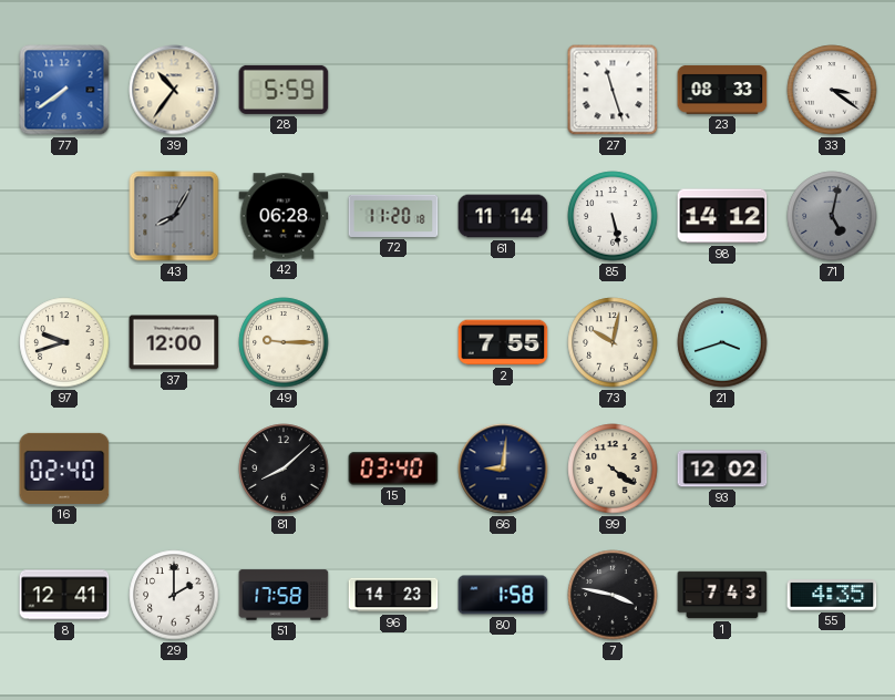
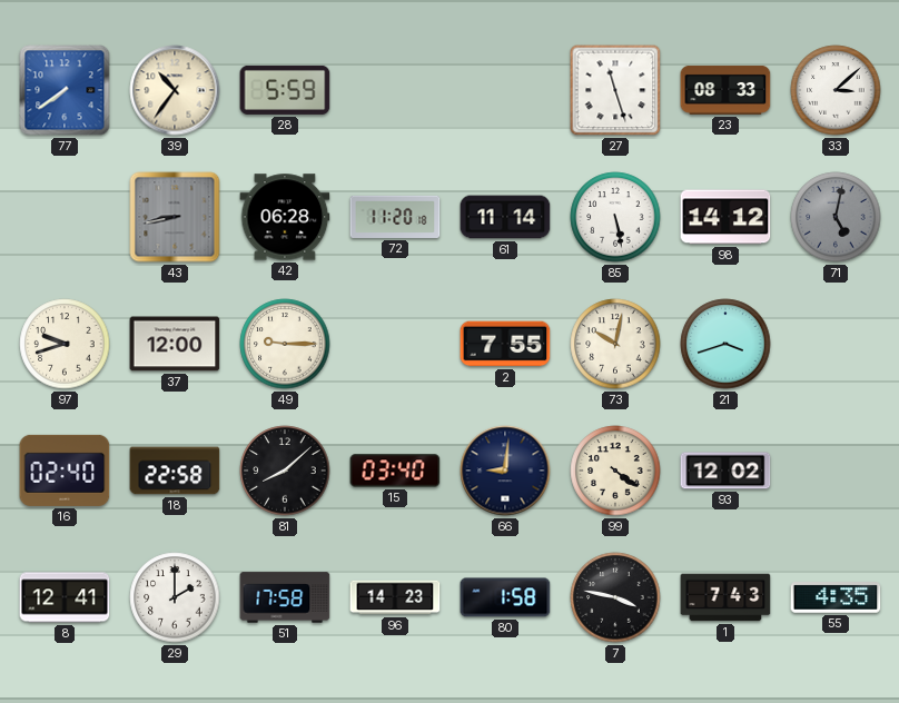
33: 3:21 -> 3:08
43: 8:05 -> 8:43
18: none -> 22:58
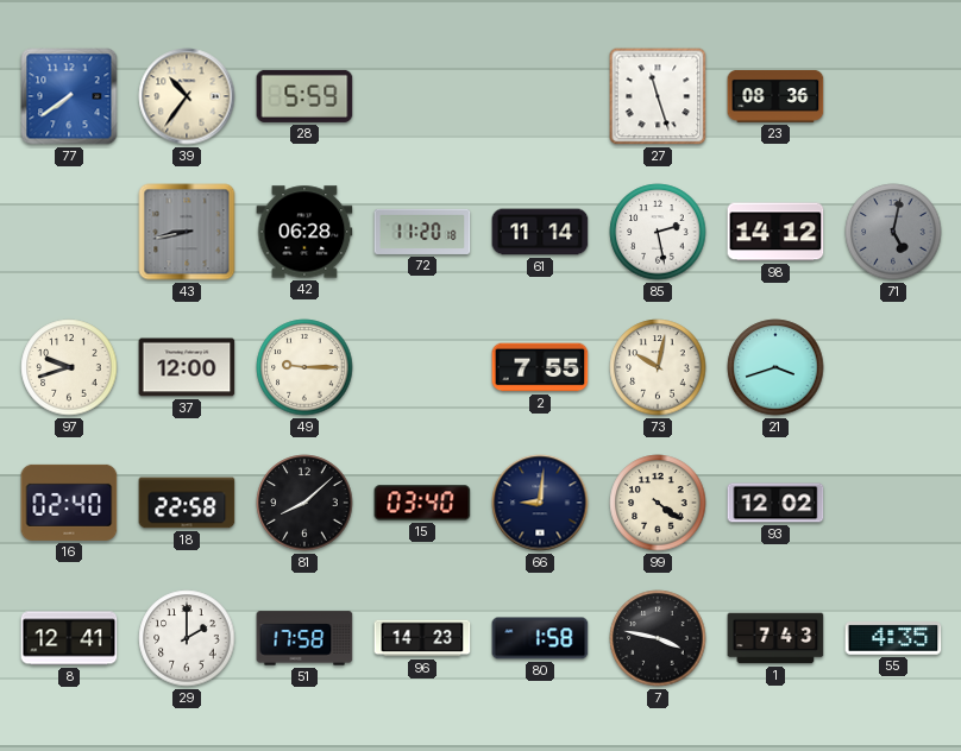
23: 08:33 -> 08:36
33: 3:08 -> none
85: 5:28 -> 2:28
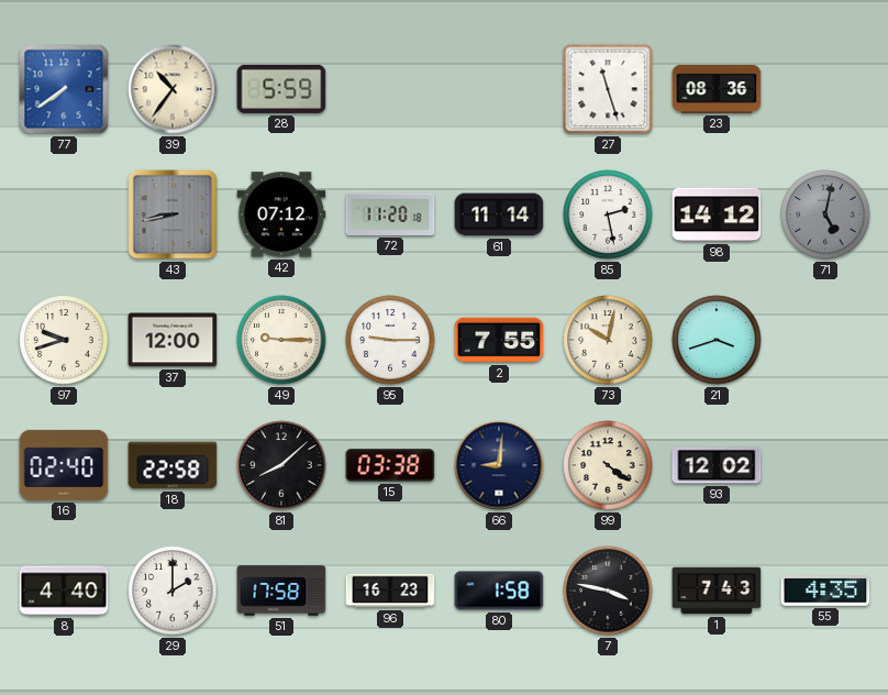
42: 06:28 -> 07:12
95: none -> 9:15
15: 03:40 -> 03:38
8: 12:41 -> 4:40
96: 14:23 -> 16:23
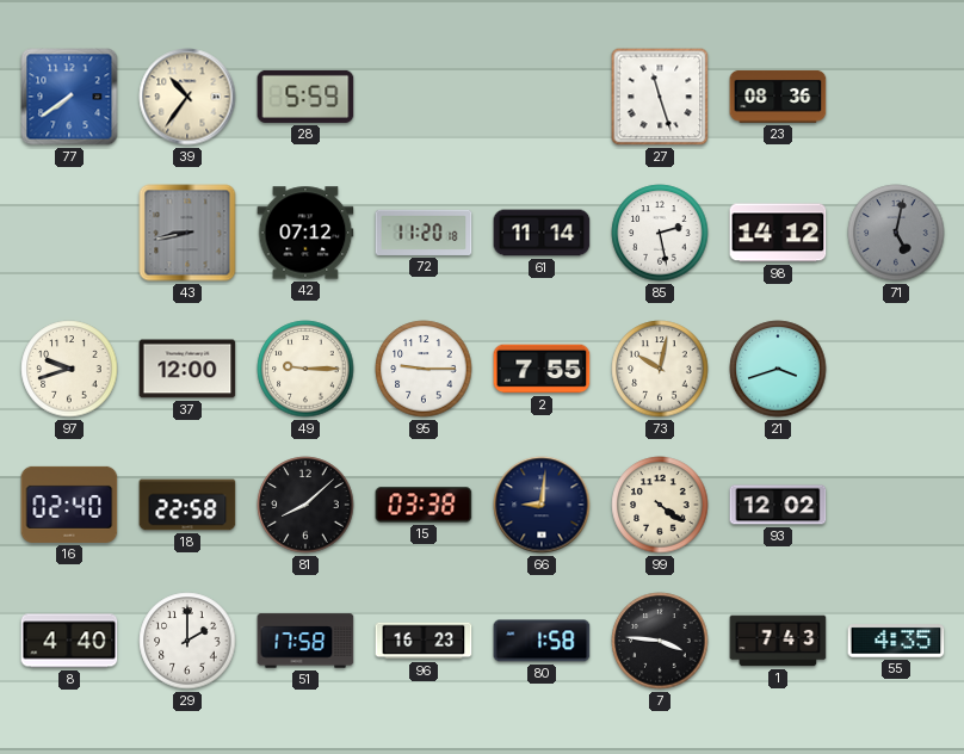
7: 3:47 -> 3:46
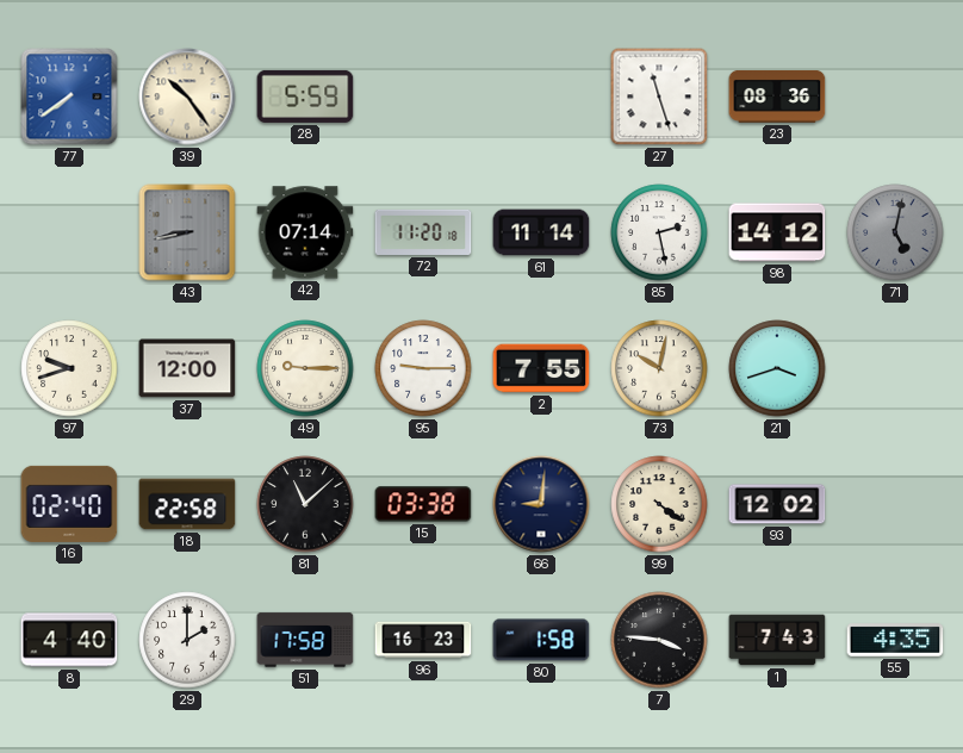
39: 10:36 -> 10:24
42: 07:12 -> 07:14
81: 8:08 -> 11:08
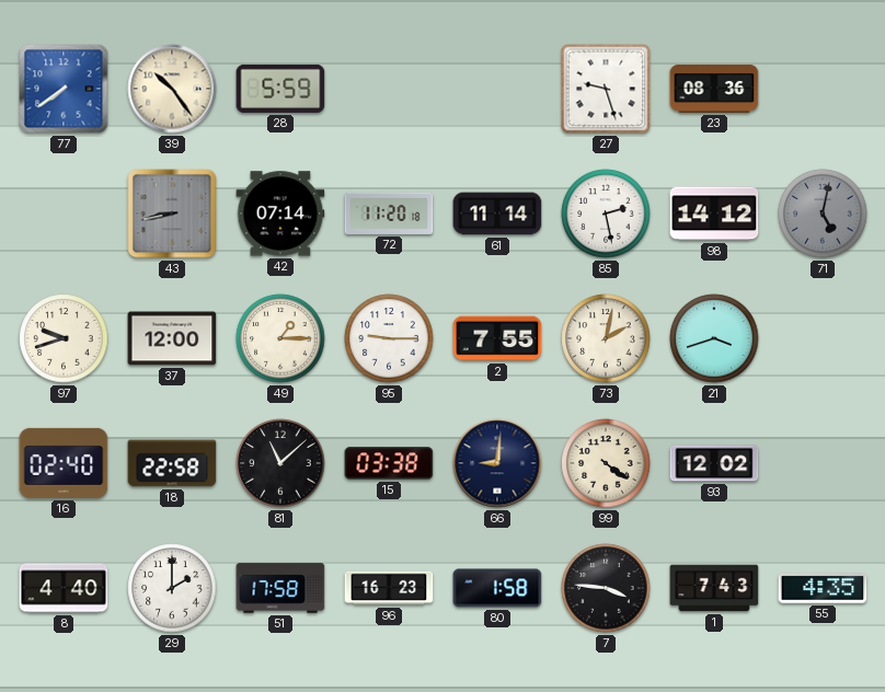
27: 11:27 -> 9:27
49: 9:15 -> 1:15
73: 10:02 -> 2:02
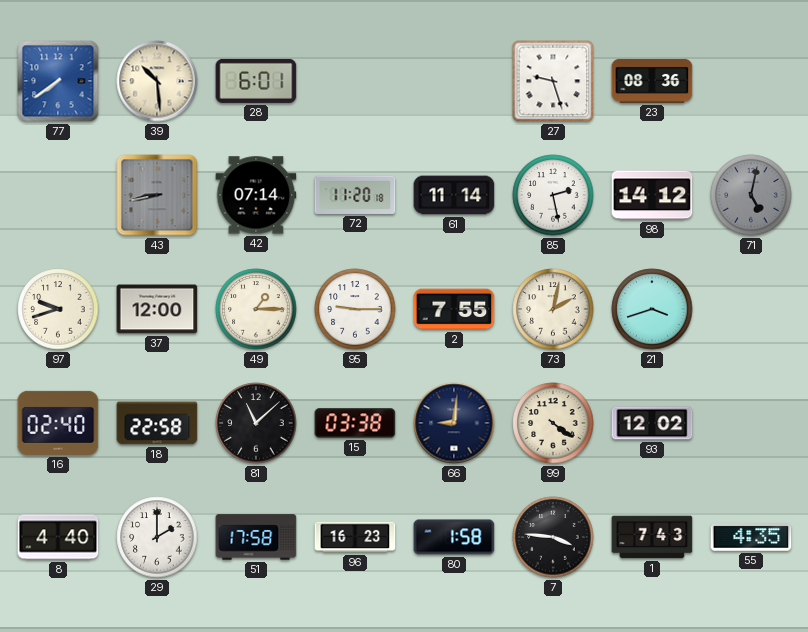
39: 10:24 -> 10:29
28: 5:59 -> 6:01
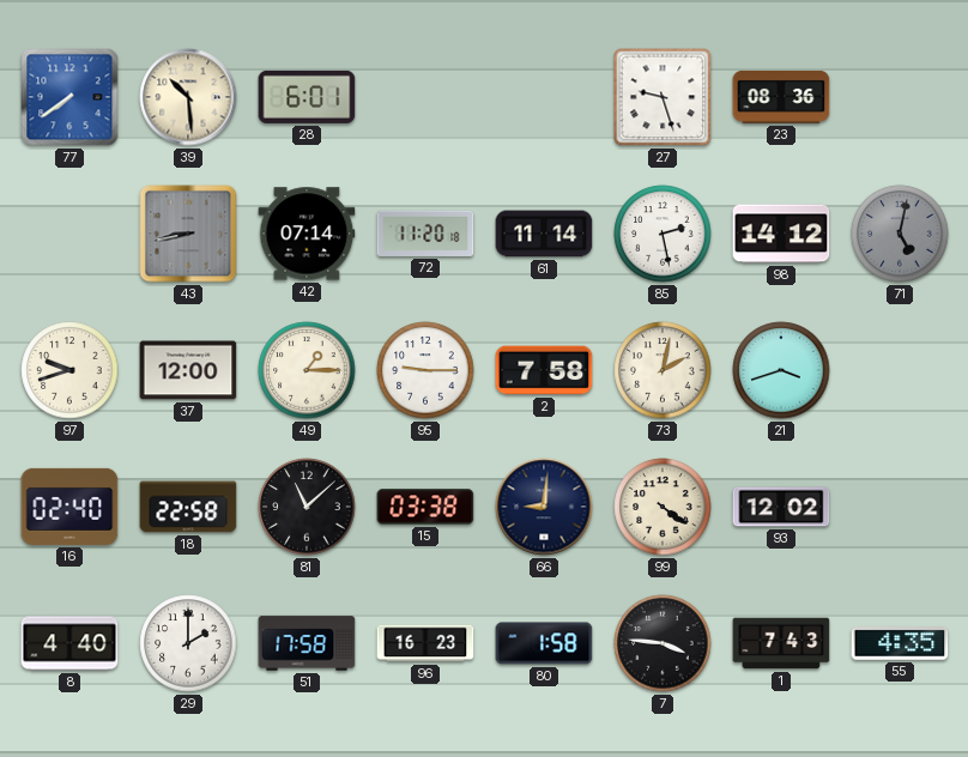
2: 7:55 -> 7:58
